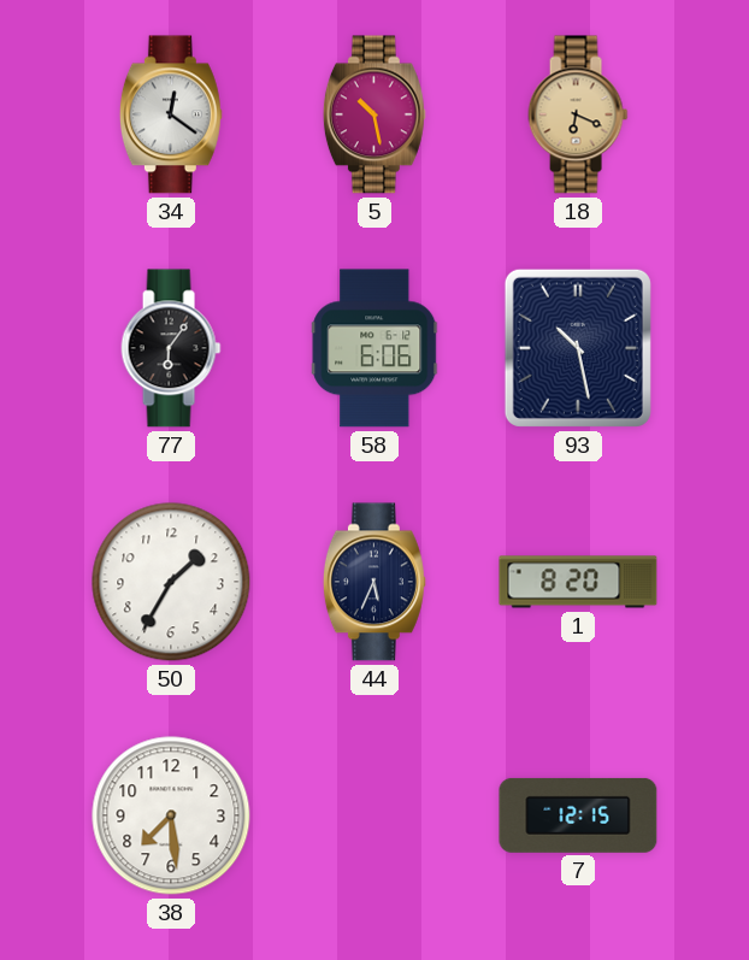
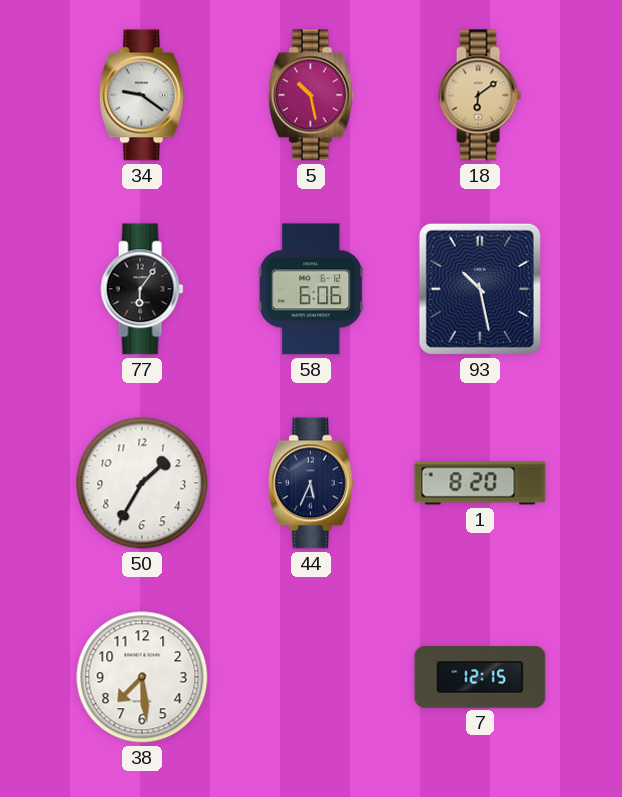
34: 12:21 -> 9:21
18: 6:19 -> 6:09
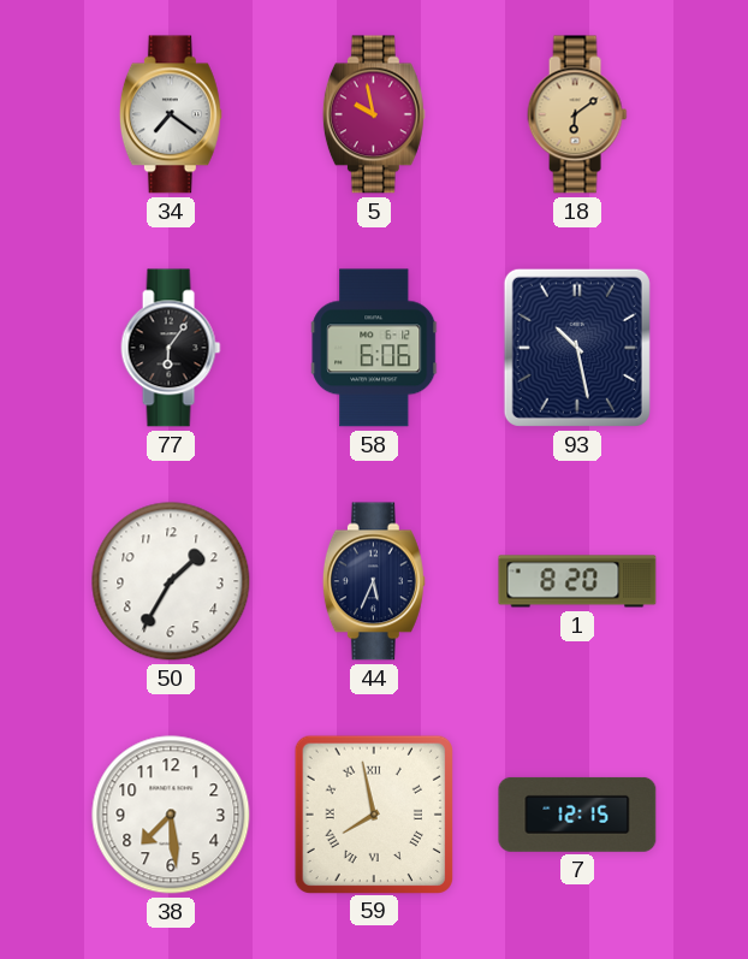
34: 9:21 -> 7:21
5: 10:28 -> 9:58
59: none -> 7:58
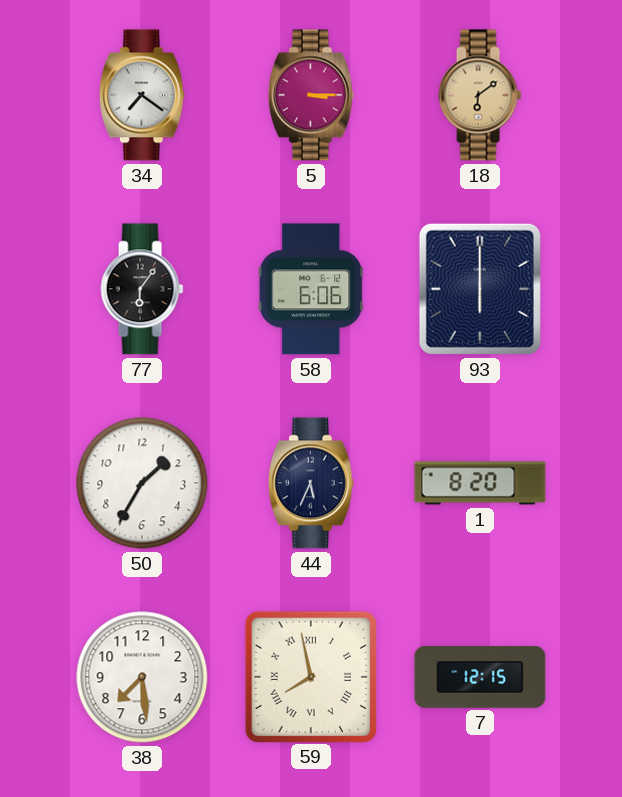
5: 9:58 -> 3:15
93: 10:28 -> 6:00
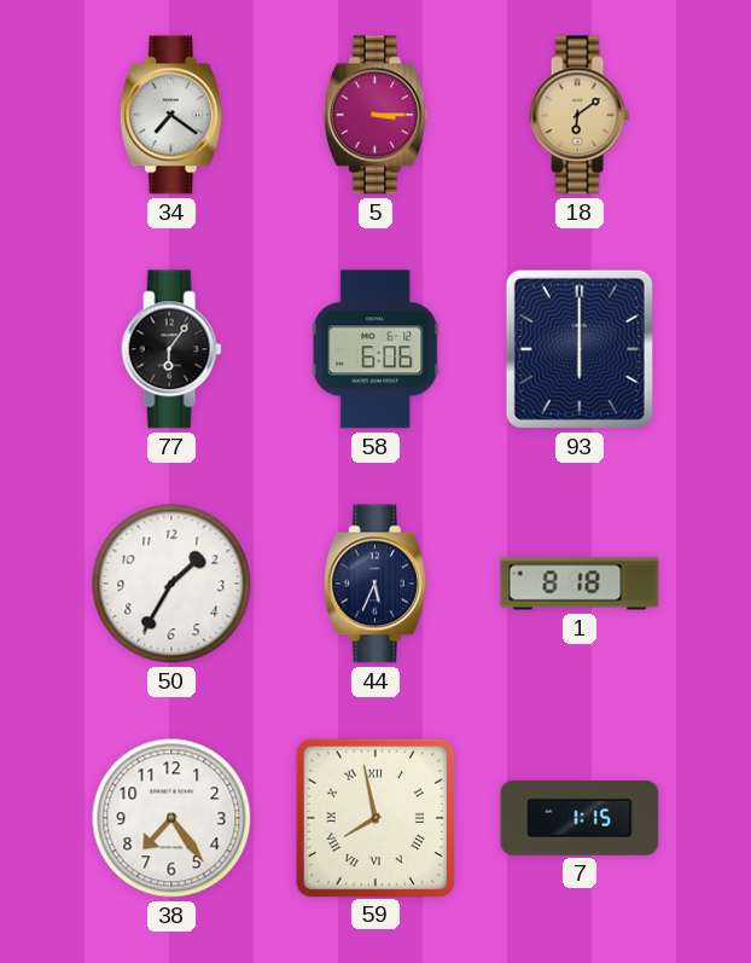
1: 8:20 -> 8:18
38: 7:29 -> 7:24
7: 12:15 -> 1:15
